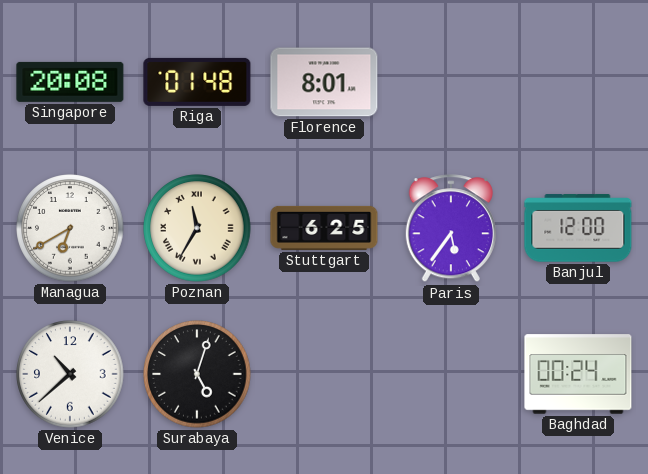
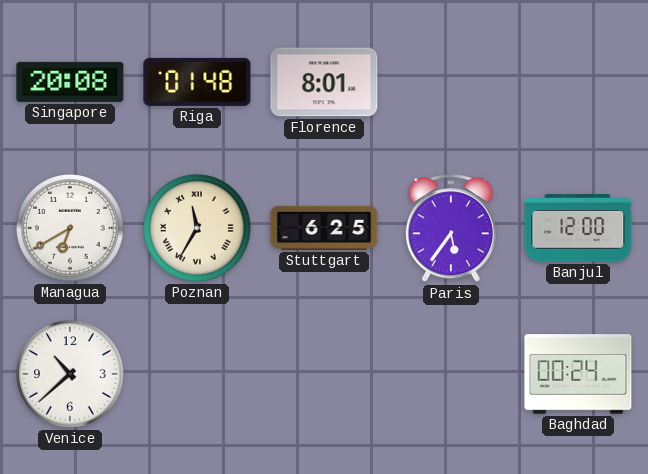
Surabaya: 5:03 -> none
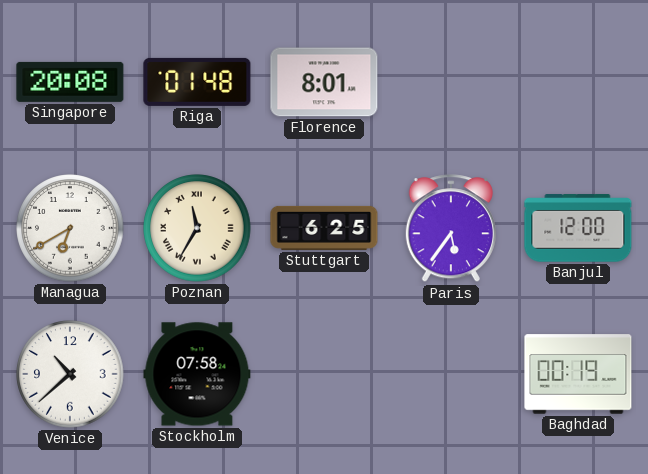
Stockholm: none -> 07:58
Baghdad: 00:24 -> 00:19
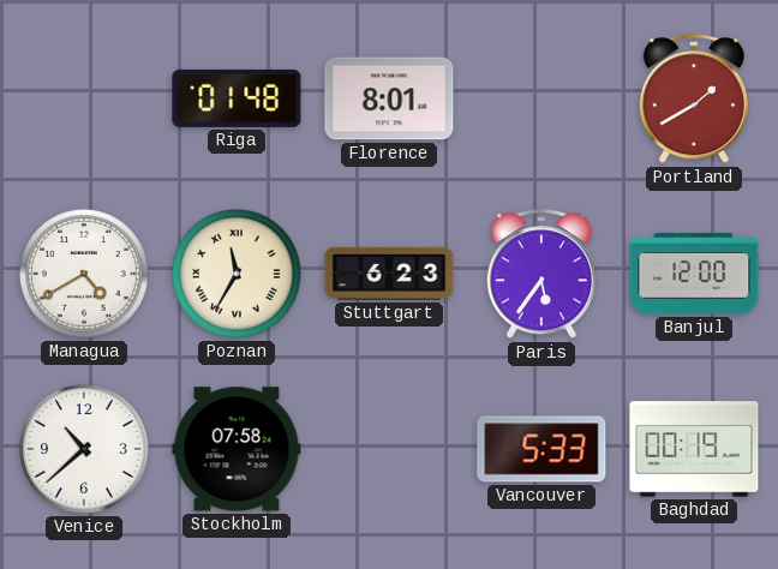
Singapore: 20:08 -> none
Portland: none -> 1:40
Managua: 6:40 -> 4:40
Stuttgart: 6:25 -> 6:23
Vancouver: none -> 5:33
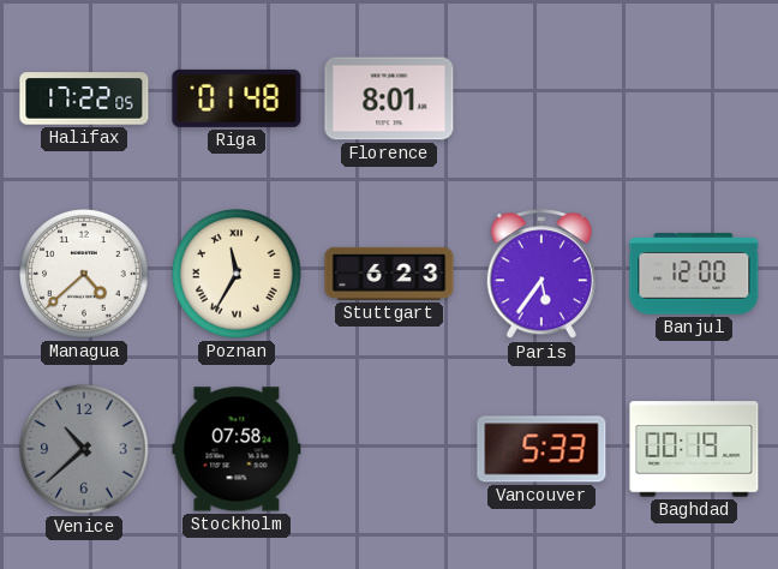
Halifax: none -> 17:22
Portland: 1:40 -> none
Managua: 4:40 -> 4:38
Venice dial: white -> grey
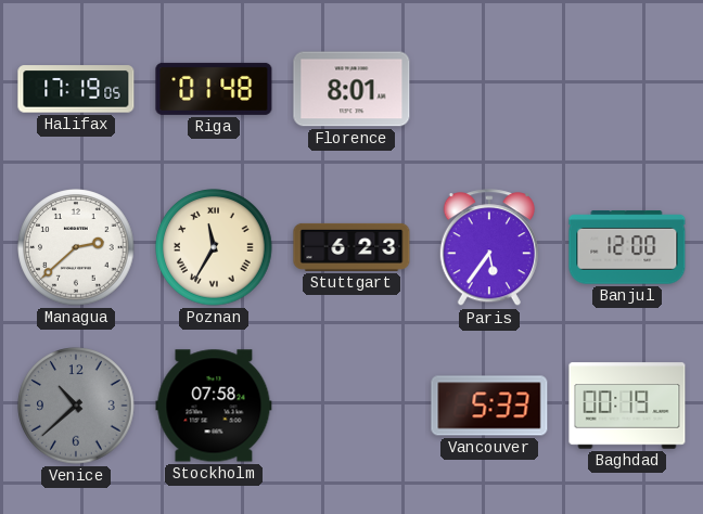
Halifax: 17:22 -> 17:19
Managua: 4:38 -> 2:38
